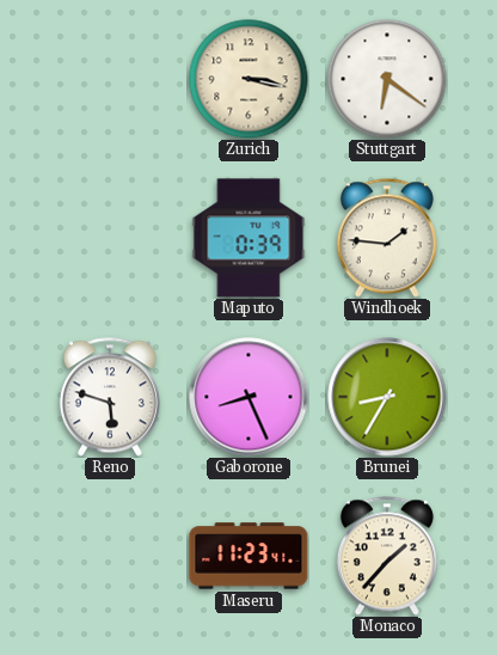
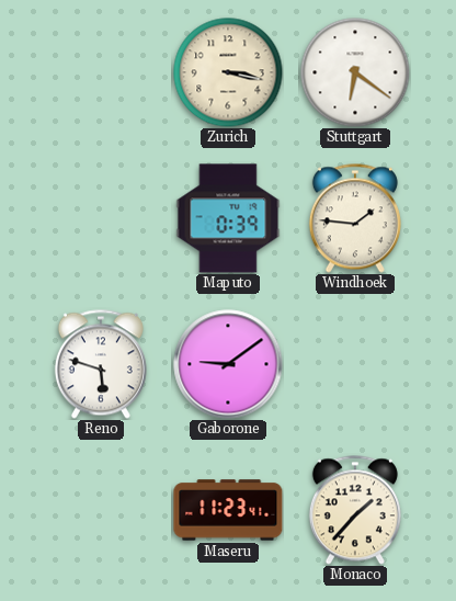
Gaborone: 8:26 -> 9:09
Brunei: 8:35 -> none
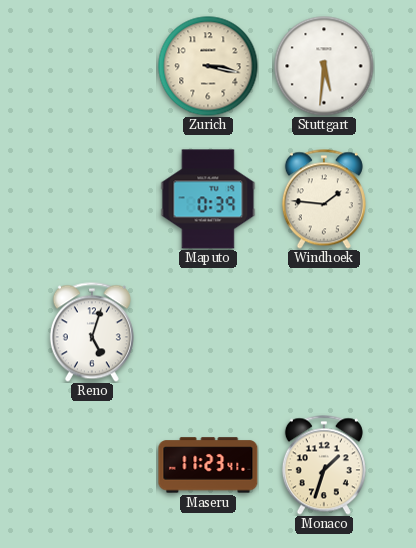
Stuttgart: 6:21 -> 5:31
Reno: 5:48 -> 5:03
Gaborone: 9:09 -> none
Monaco: 1:37 -> 1:33
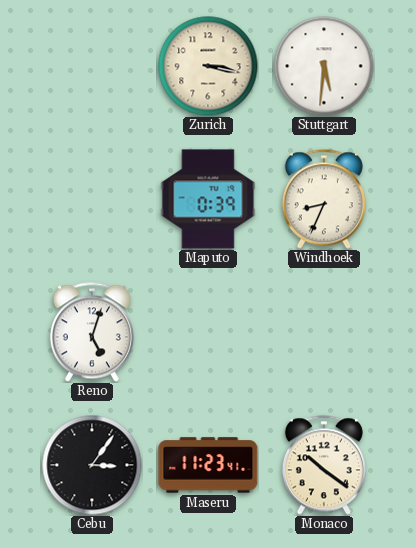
Windhoek: 1:46 -> 8:34
Cebu: none -> 3:06
Monaco: 1:33 -> 10:21
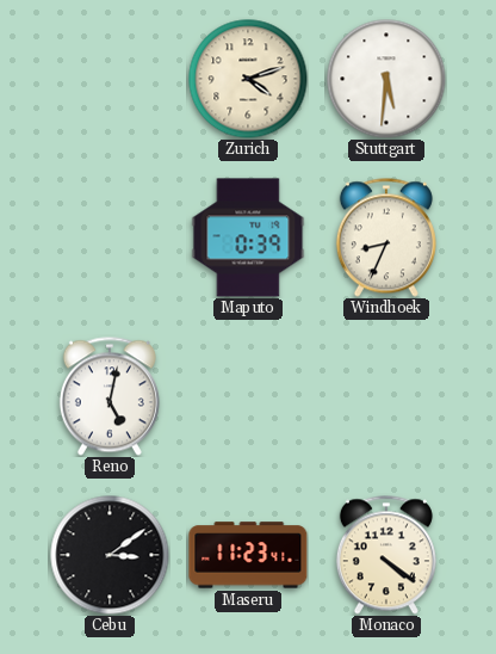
Zurich: 3:17 -> 4:12
Reno: 5:03 -> 5:02
Cebu: 3:06 -> 3:09
Monaco: 10:21 -> 4:21
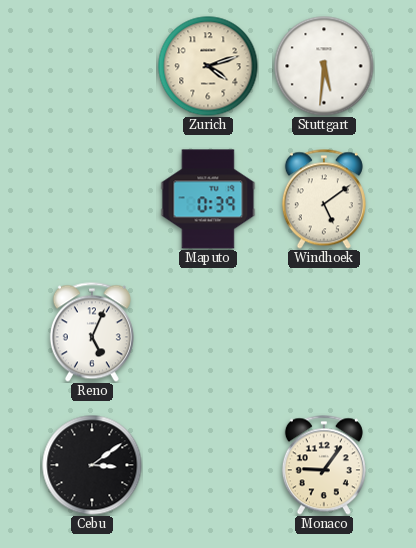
Windhoek: 8:34 -> 5:09
Reno: 5:02 -> 5:04
Maseru: 11:23 -> none
Monaco: 4:21 -> 9:06
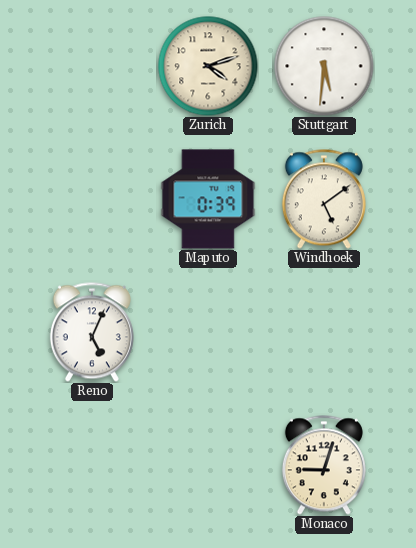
Cebu: 3:09 -> none
Monaco: 9:06 -> 9:03
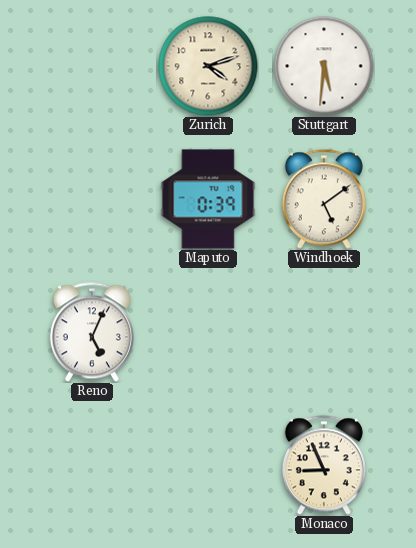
Monaco: 9:03 -> 8:56
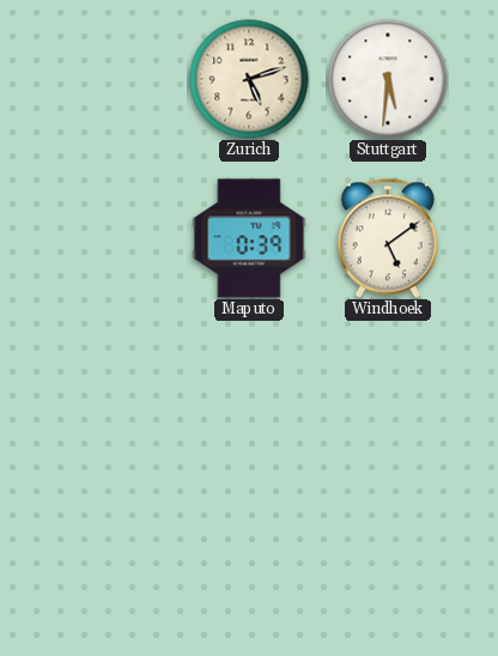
Zurich: 4:12 -> 5:12
Reno: 5:04 -> none
Monaco: 8:56 -> none
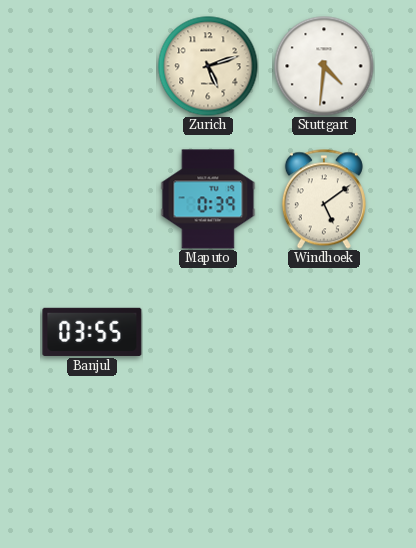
Stuttgart: 5:31 -> 4:31
Banjul: none -> 03:55
